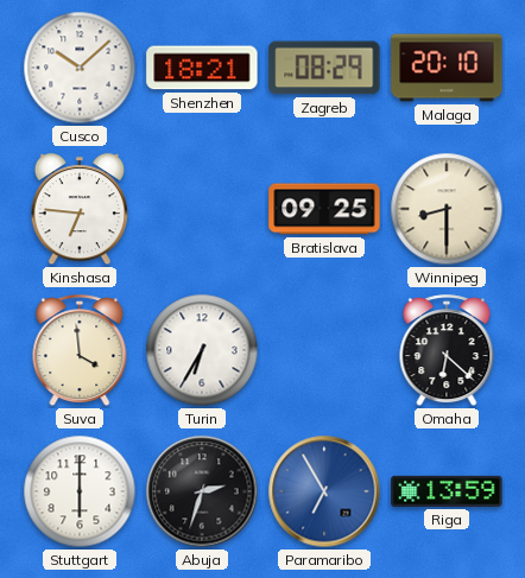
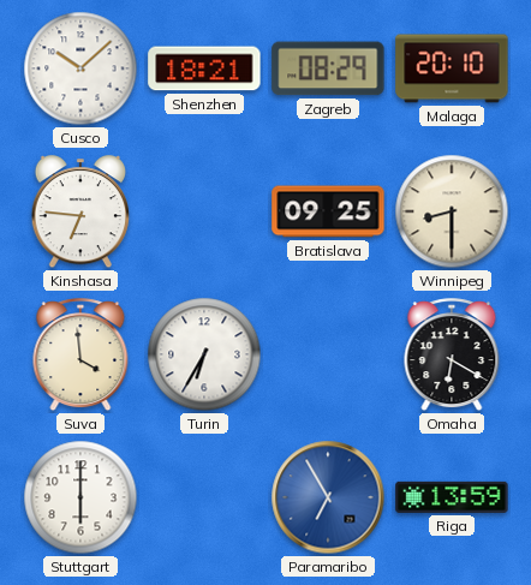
Omaha: 6:22 -> 6:20
Abuja: 2:33 -> none
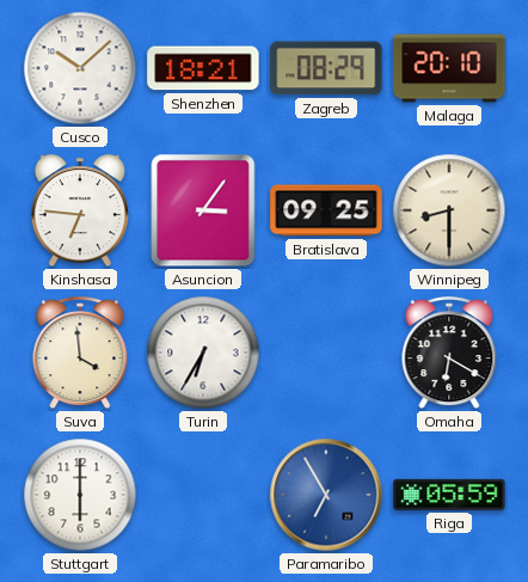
Asuncion: none -> 3:06
Riga: 13:59 -> 05:59
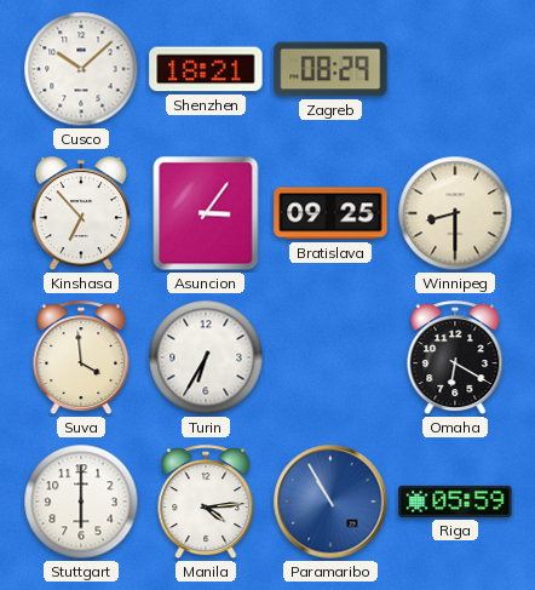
Malaga: 20:10 -> none
Kinshasa: 6:46 -> 6:53
Manila: none -> 4:14
Paramaribo: 6:55 -> 10:55
